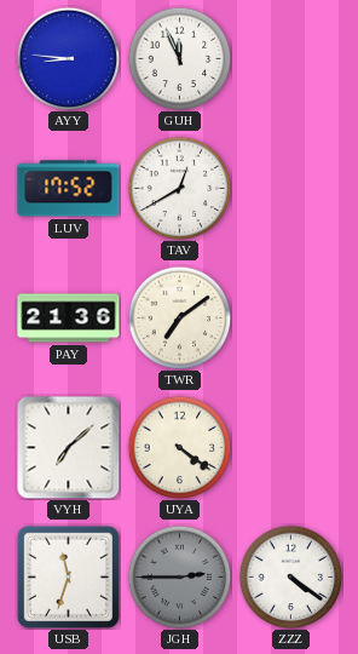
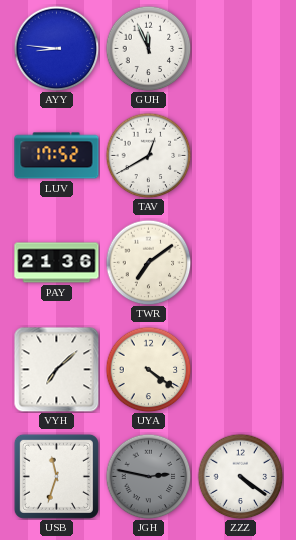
JGH: 2:45 -> 2:47
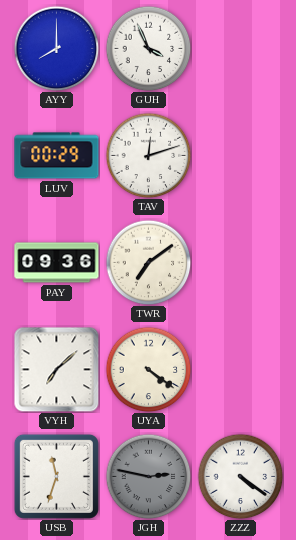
AYY: 8:46 -> 8:00
GUH: 11:56 -> 3:56
LUV: 17:52 -> 00:29
TAV: 12:40 -> 12:12
PAY: 21:36 -> 09:36
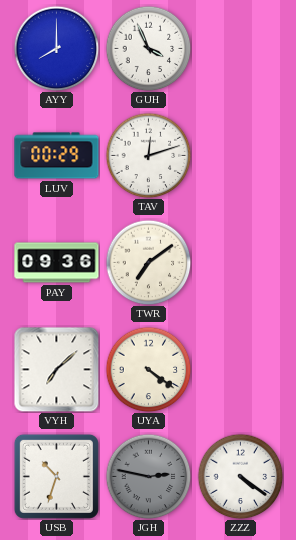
USB: 11:33 -> 10:33
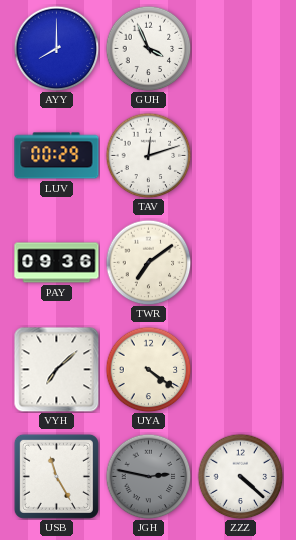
USB: 10:33 -> 11:25
ZZZ: 4:21 -> 4:22
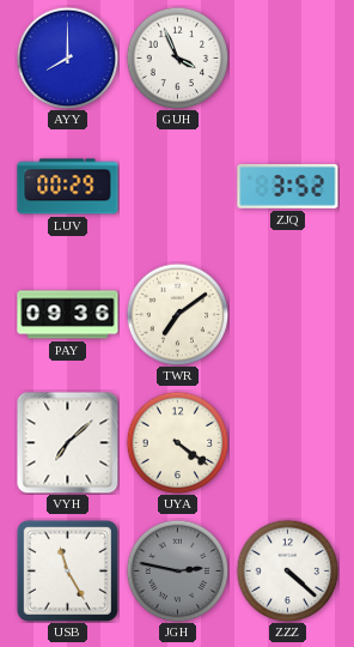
TAV: 12:12 -> none
ZJQ: none -> 3:52
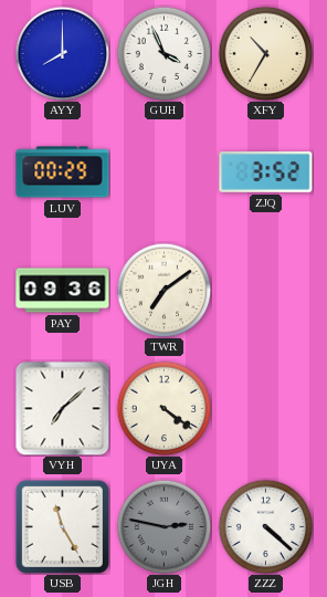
XFY: none -> 10:35
